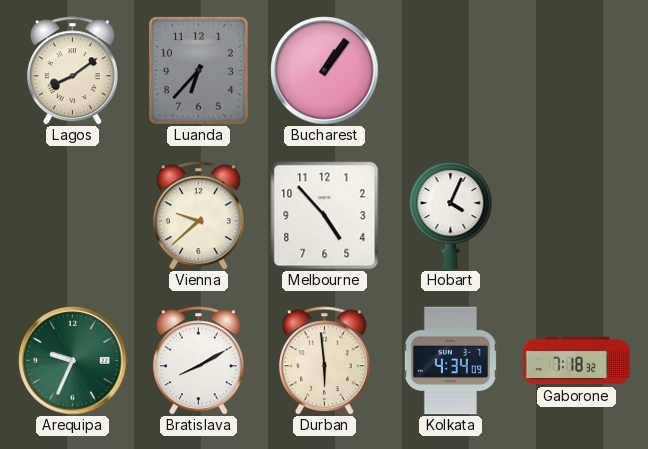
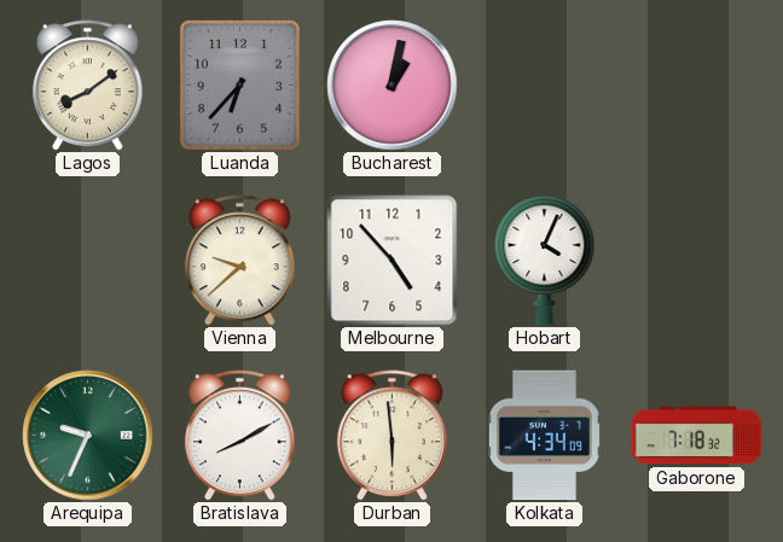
Bucharest: 1:06 -> 1:02
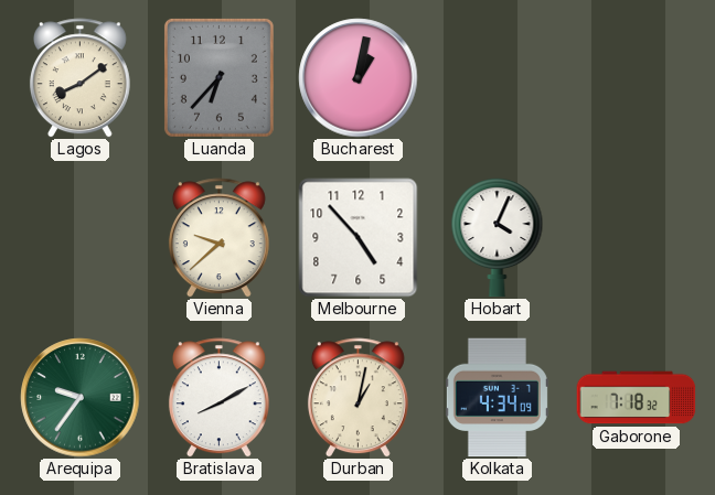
Arequipa: 9:34 -> 9:36
Durban: 5:59 -> 1:02
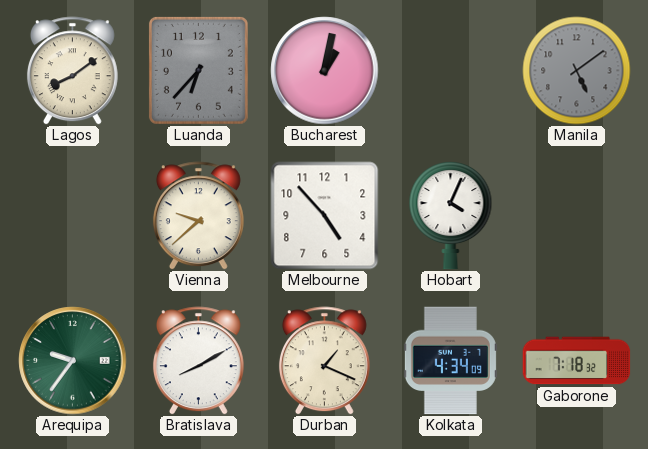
Manila: none -> 5:09
Durban: 1:02 -> 1:19
